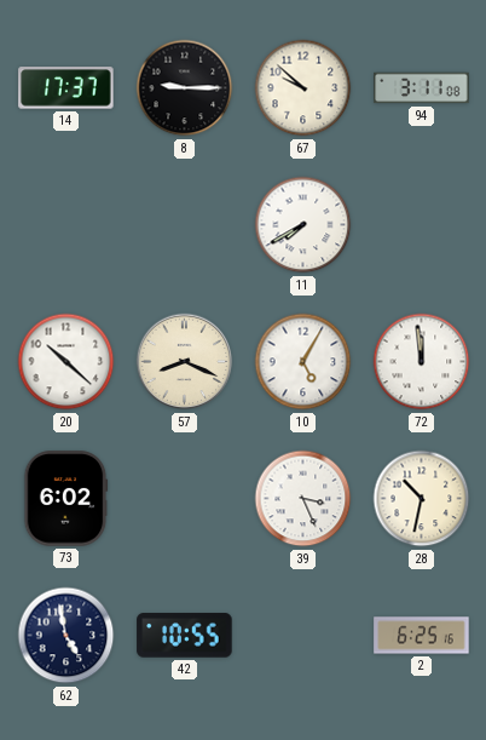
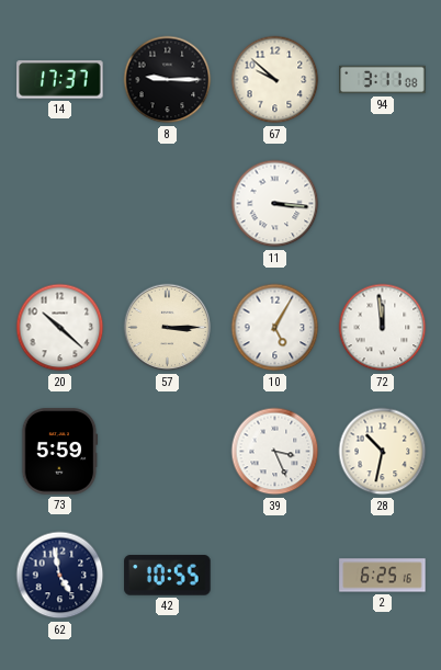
11: 7:40 -> 3:16
57: 8:19 -> 3:15
73: 6:02 -> 5:59
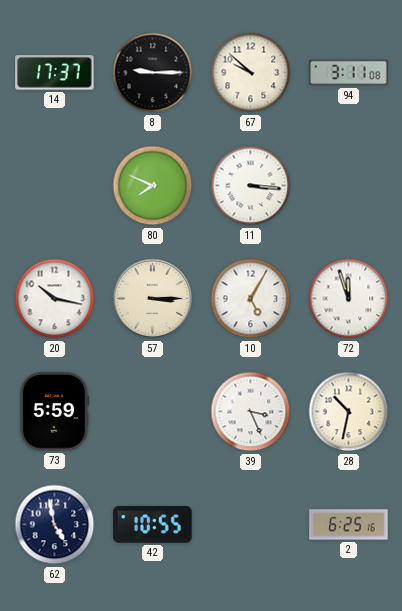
80: none -> 7:49
20: 10:22 -> 10:17
72: 11:59 -> 11:57
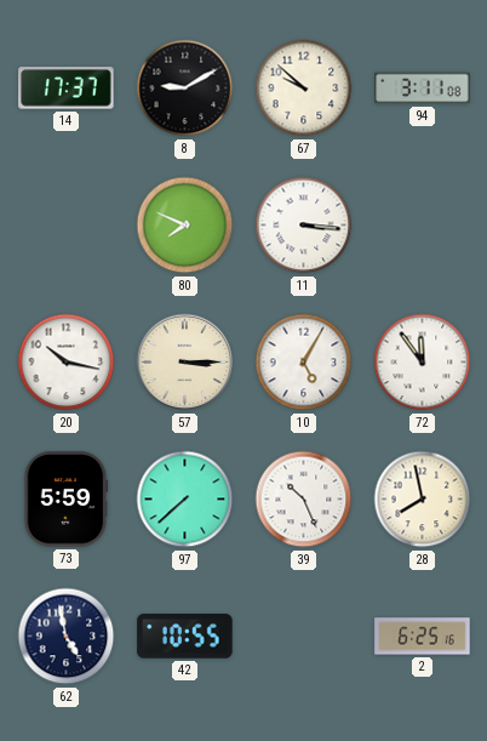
8: 9:15 -> 9:10
72: 11:57 -> 11:54
97: none -> 7:38
39: 3:26 -> 10:26
28: 10:32 -> 7:58
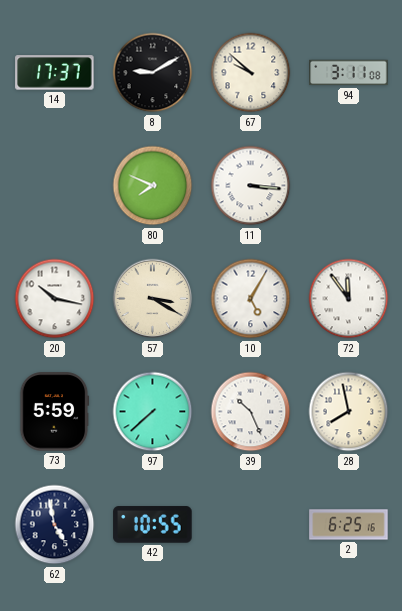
57: 3:15 -> 3:20
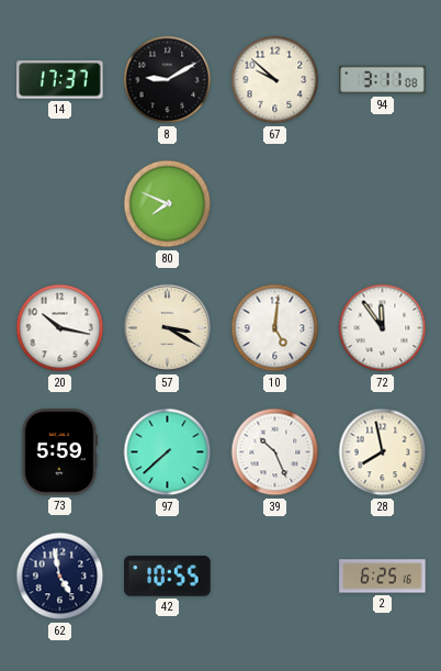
11: 3:16 -> none
10: 5:05 -> 5:01
